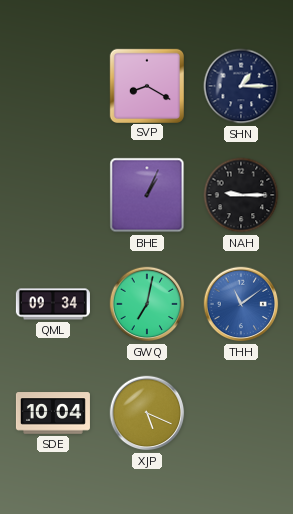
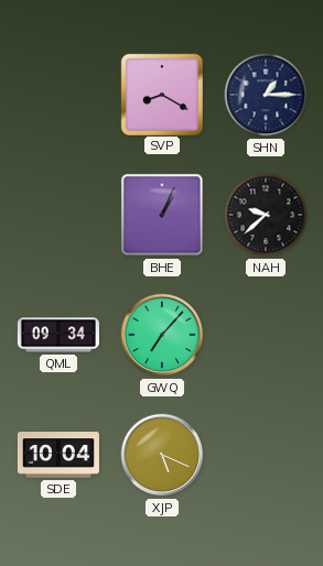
NAH: 9:15 -> 9:38
GWQ: 7:02 -> 7:07
THH: 11:09 -> none
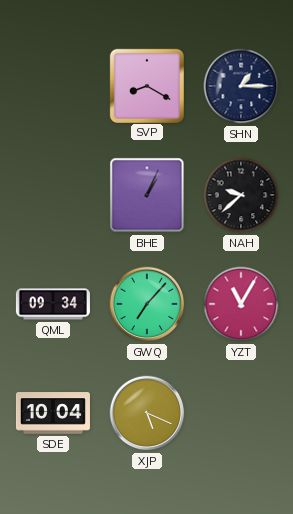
YZT: none -> 11:05
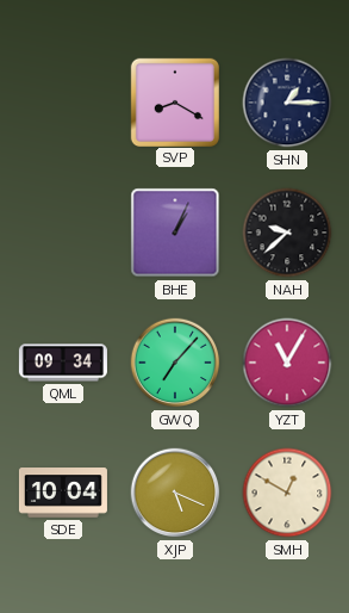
SMH: none -> 12:50
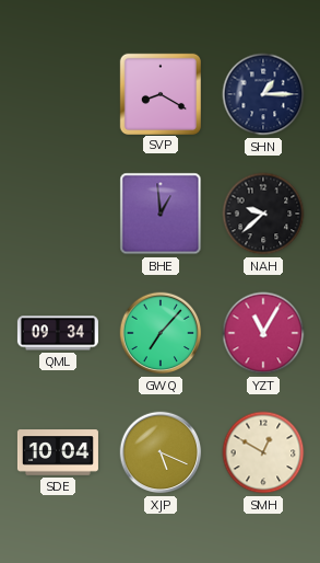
BHE: 1:04 -> 12:59
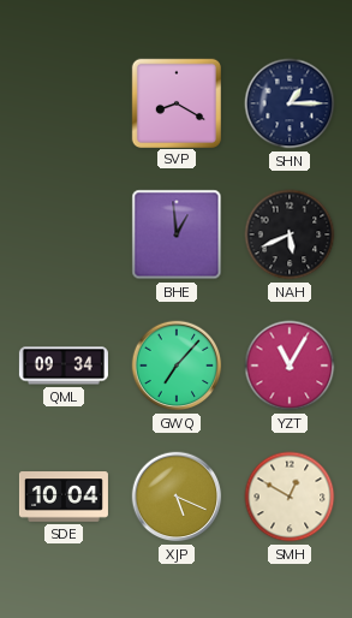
NAH: 9:38 -> 5:41
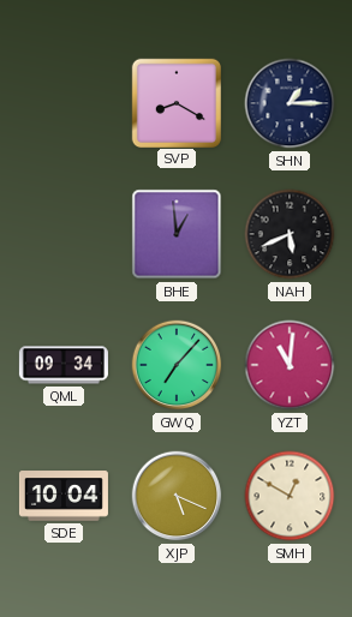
YZT: 11:05 -> 11:01
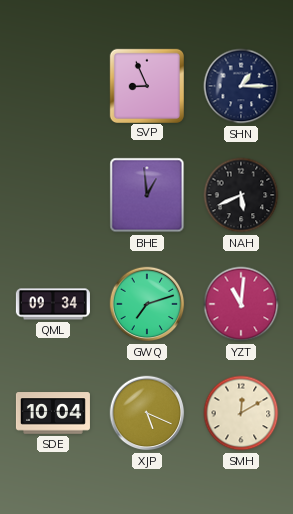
SVP: 8:20 -> 8:56
GWQ: 7:07 -> 7:12
SMH: 12:50 -> 12:10
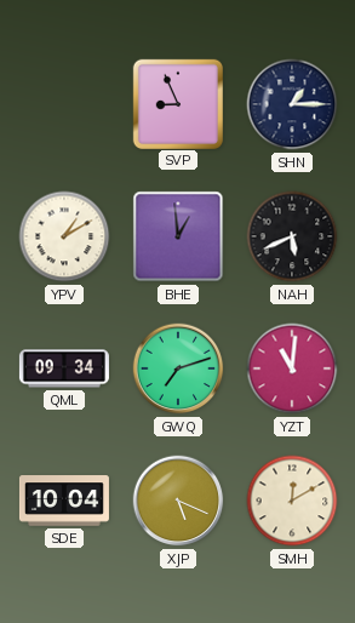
YPV: none -> 1:10
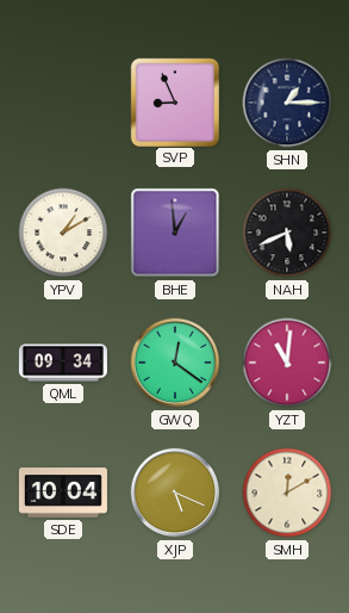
GWQ: 7:12 -> 12:21
